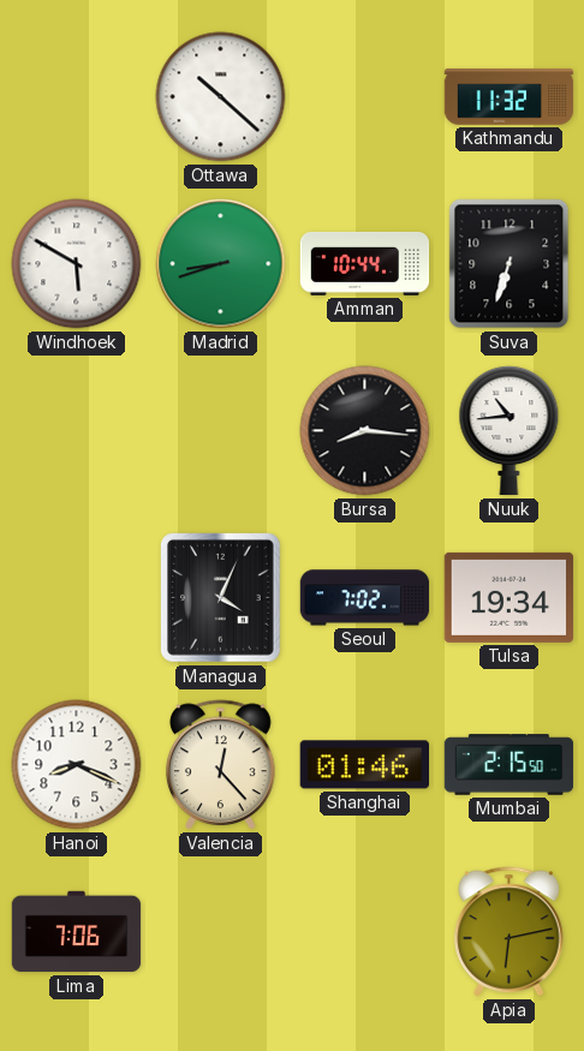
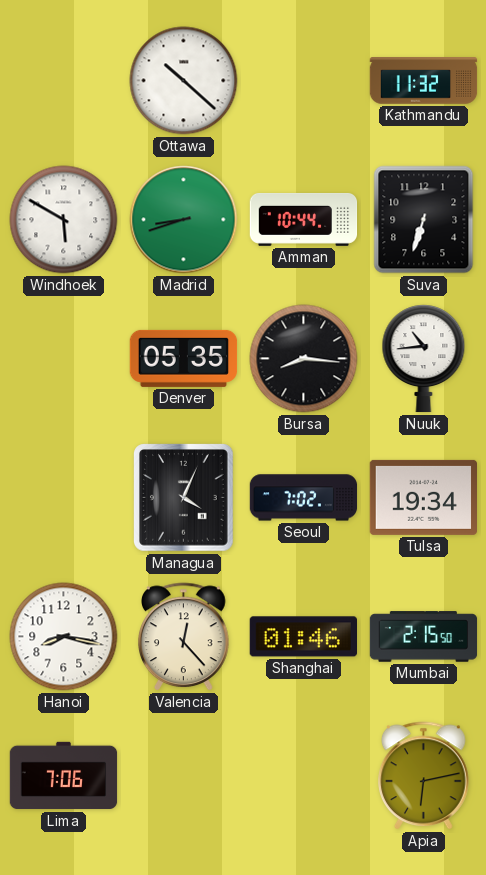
Denver: none -> 05:35
Hanoi: 8:19 -> 8:17
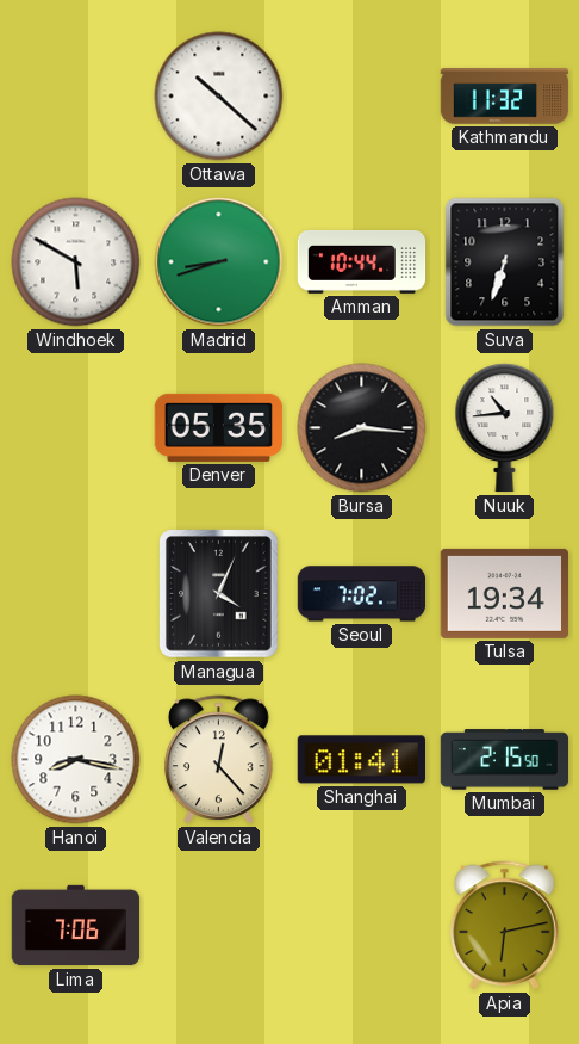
Shanghai: 01:46 -> 01:41
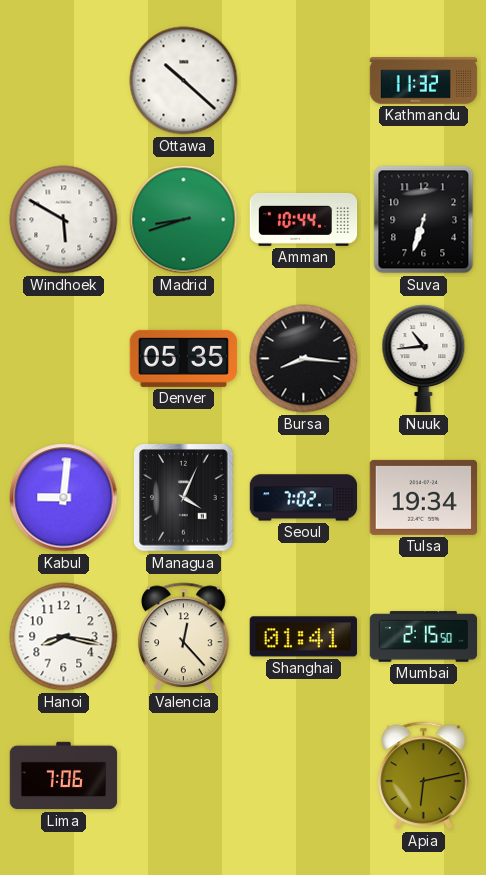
Kabul: none -> 9:01
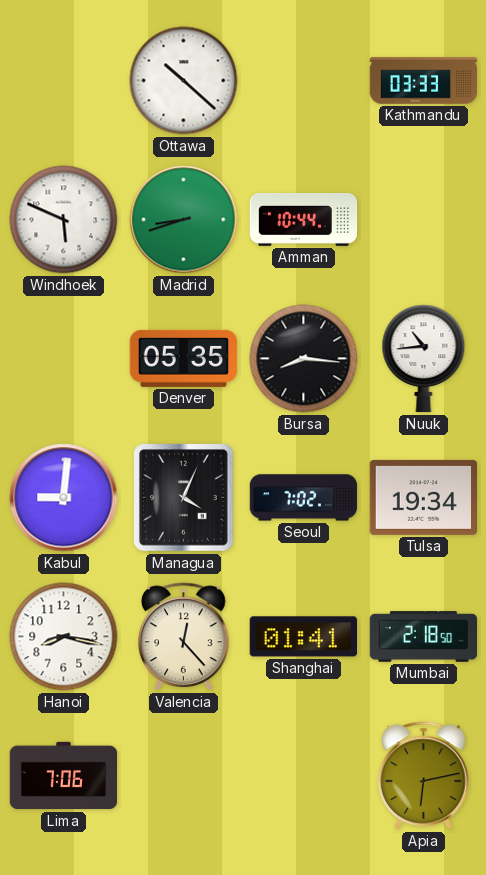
Kathmandu: 11:32 -> 03:33
Windhoek: 5:50 -> 5:49
Suva: 6:33 -> none
Mumbai: 2:15 -> 2:18
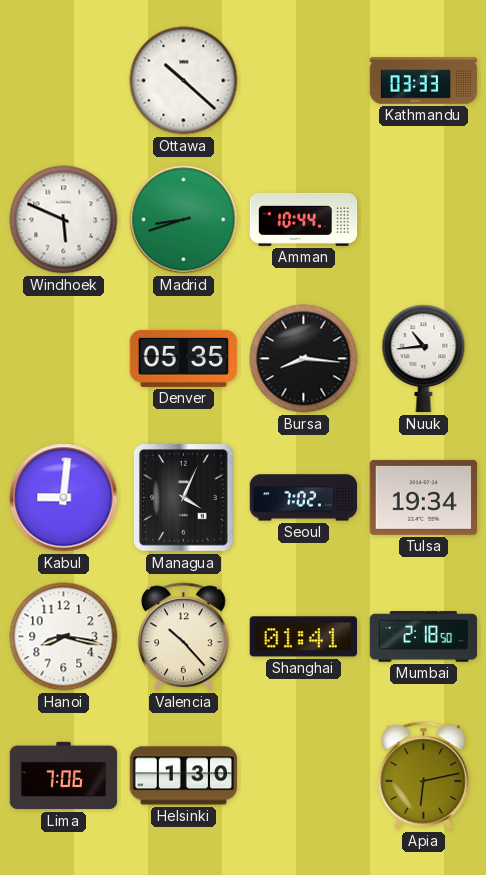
Valencia: 12:23 -> 10:23
Helsinki: none -> 1:30
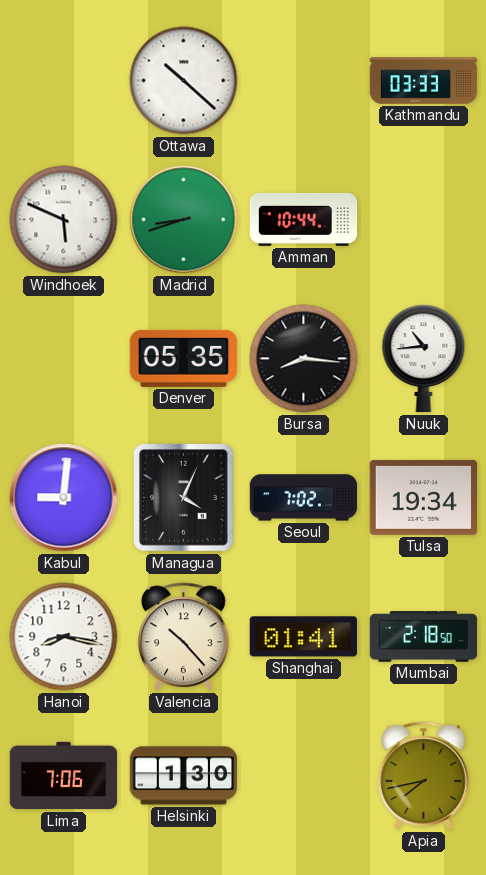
Apia: 6:13 -> 7:43
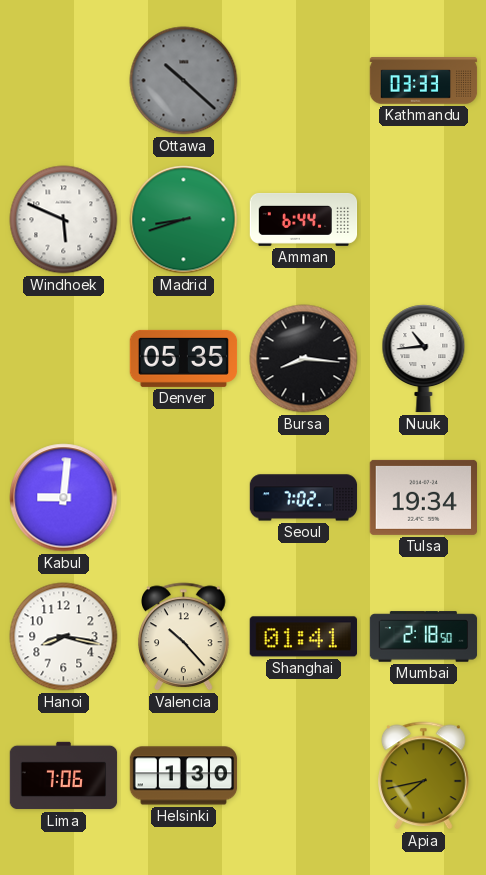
Ottawa dial: white -> grey
Amman: 10:44 -> 6:44
Managua: 4:04 -> none
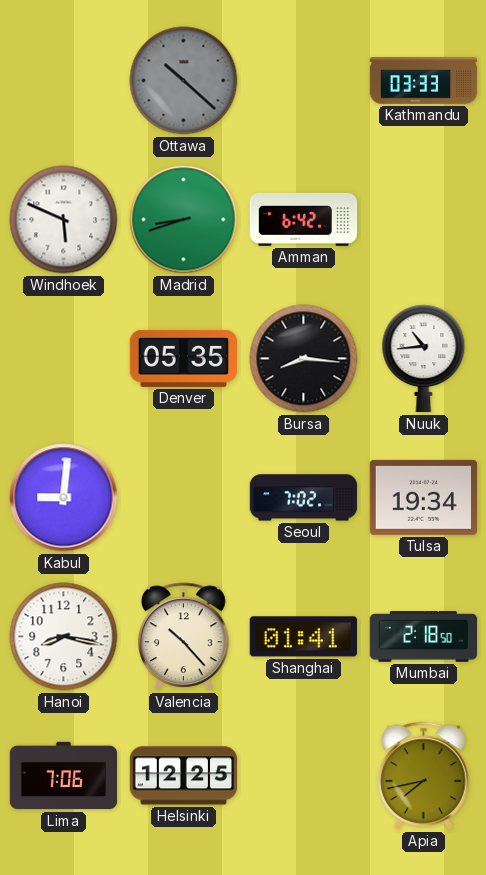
Amman: 6:44 -> 6:42
Helsinki: 1:30 -> 12:25
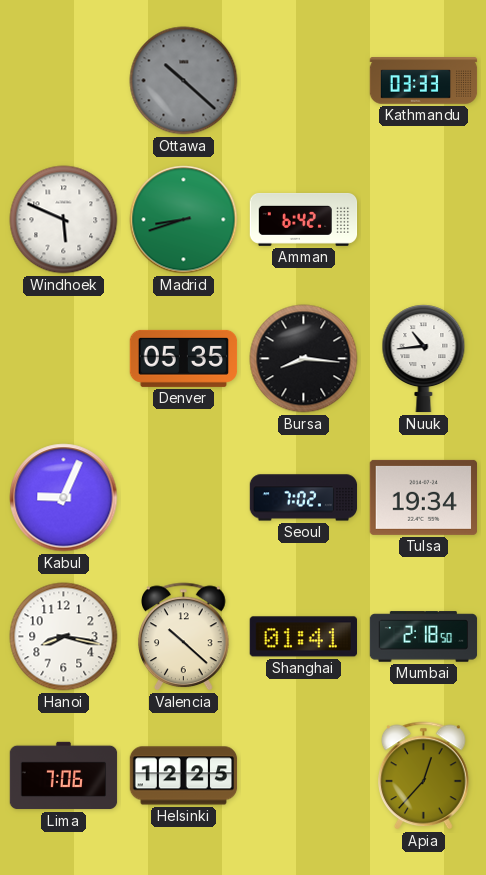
Kabul: 9:01 -> 9:04
Valencia: 10:23 -> 10:22
Apia: 7:43 -> 12:37
